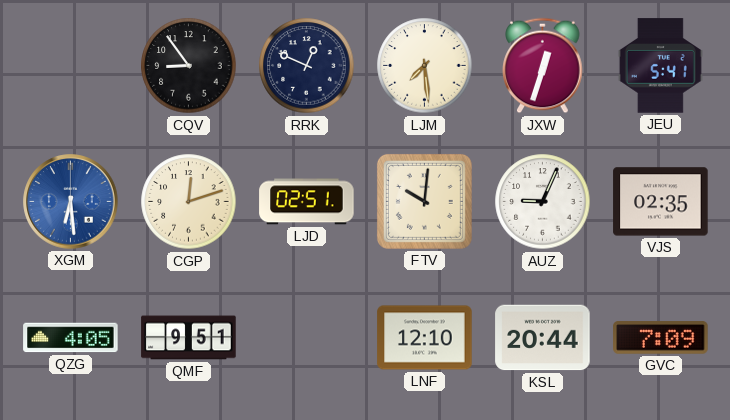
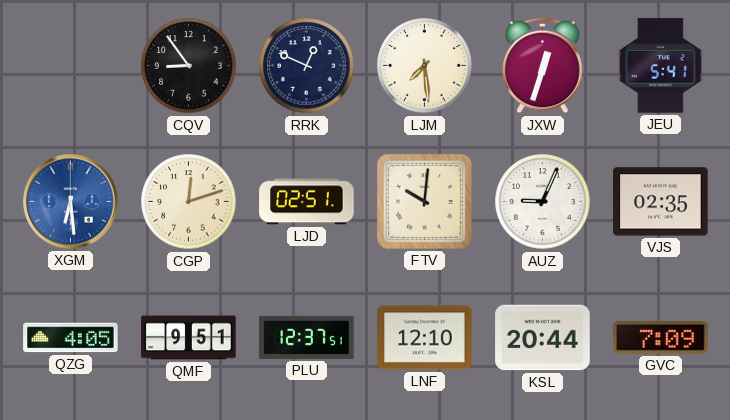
PLU: none -> 12:37
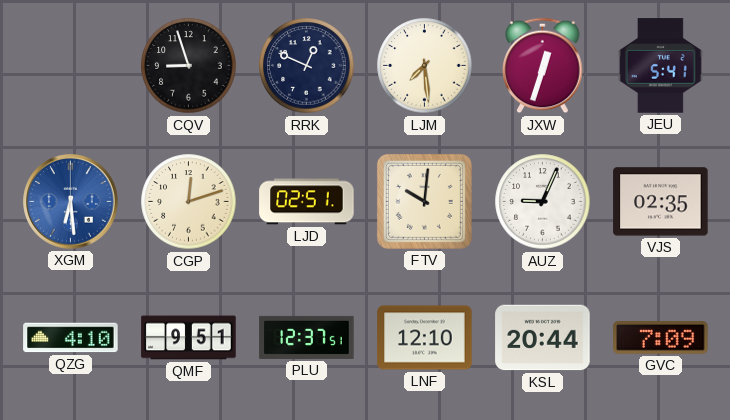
CQV: 8:54 -> 8:57
QZG: 4:05 -> 4:10
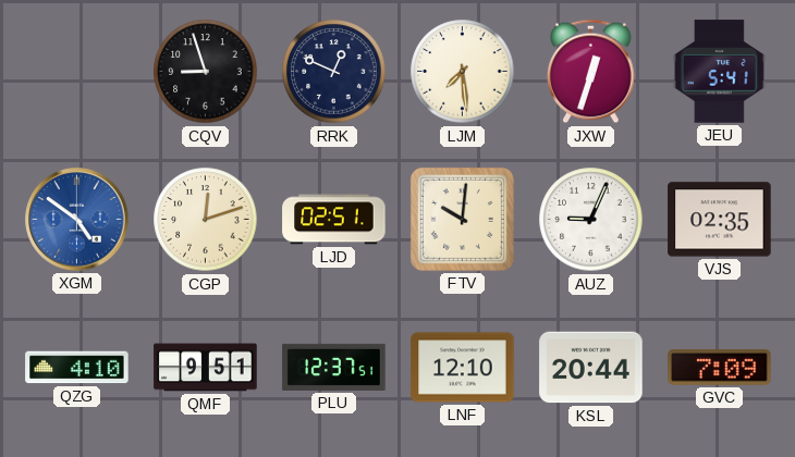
XGM: 6:29 -> 4:51
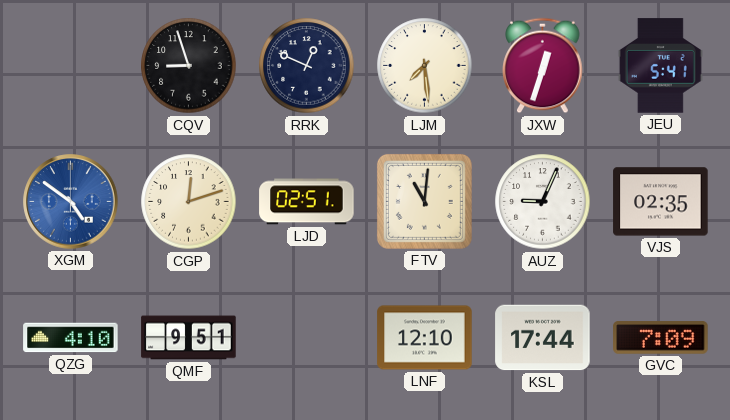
FTV: 10:01 -> 11:01
PLU: 12:37 -> none
KSL: 20:44 -> 17:44
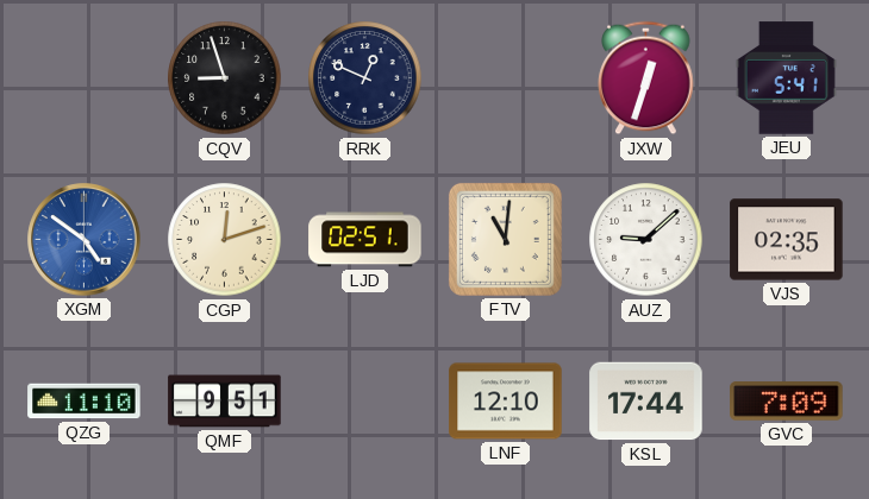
LJM: 7:29 -> none
AUZ: 9:04 -> 9:08
QZG: 4:10 -> 11:10
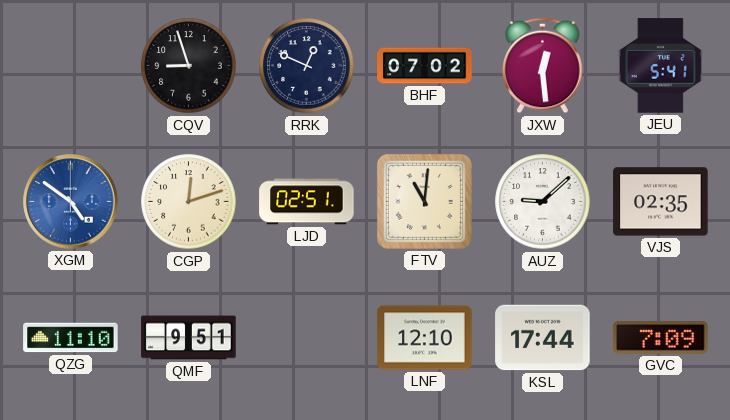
BHF: none -> 07:02
JXW: 12:33 -> 12:29
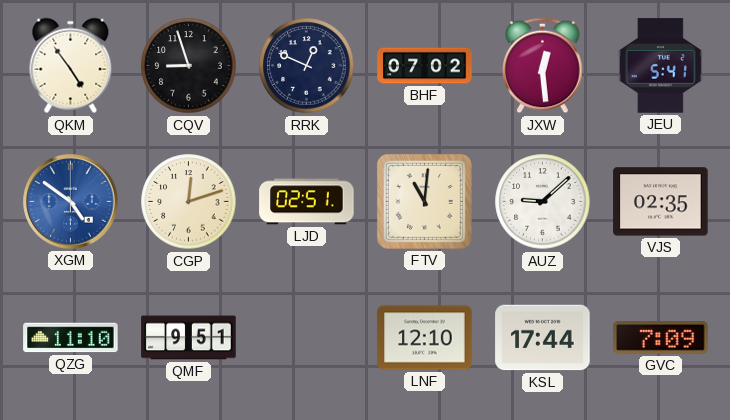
QKM: none -> 4:54
